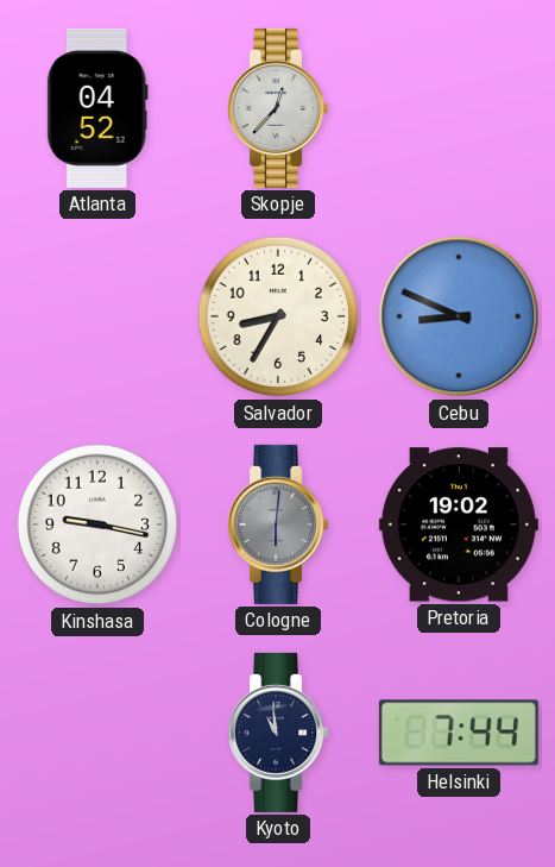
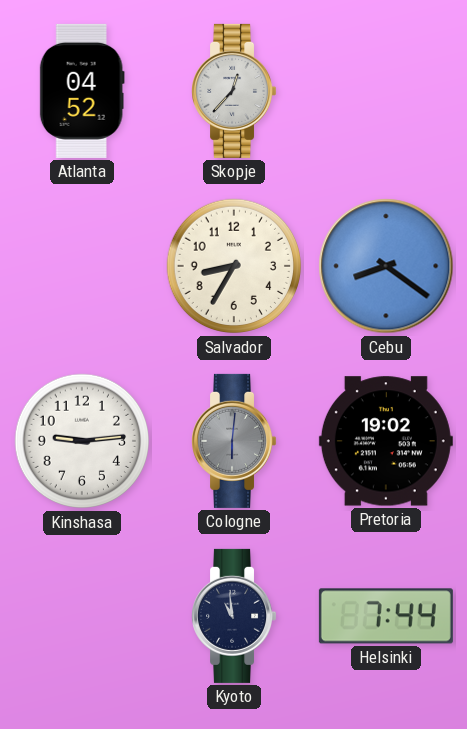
Cebu: 8:49 -> 8:21
Kinshasa: 9:17 -> 9:14
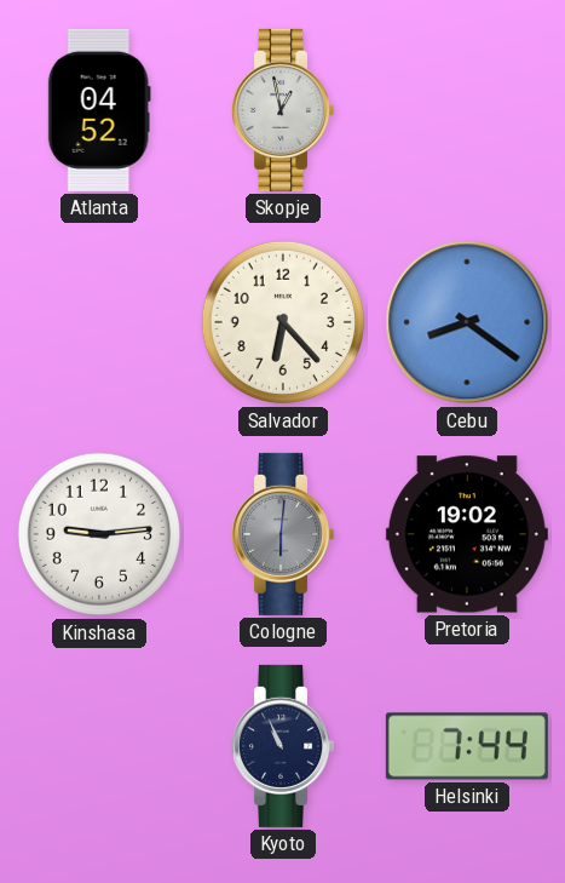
Skopje: 12:37 -> 12:58
Salvador: 8:35 -> 6:23
Kyoto: 10:59 -> 10:56
